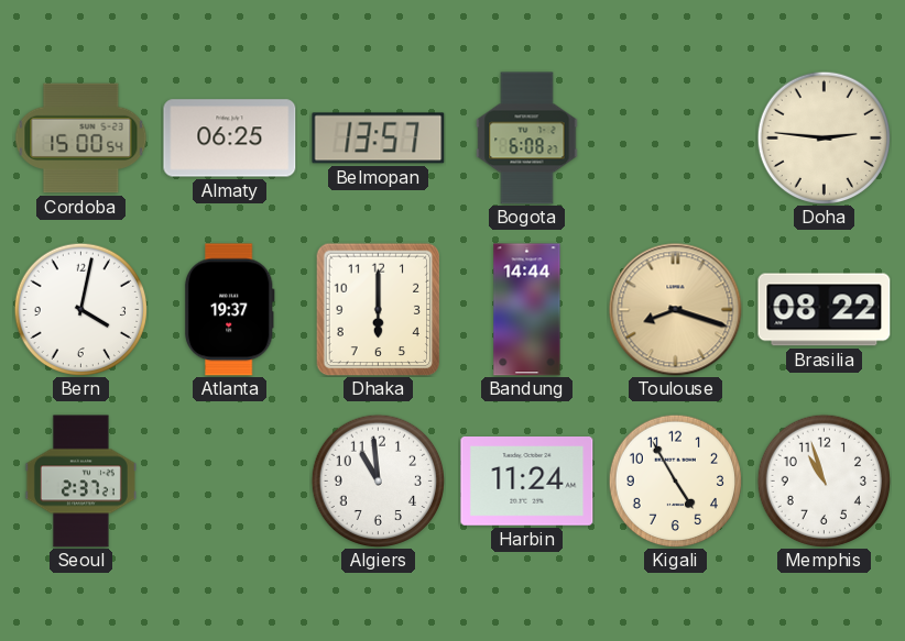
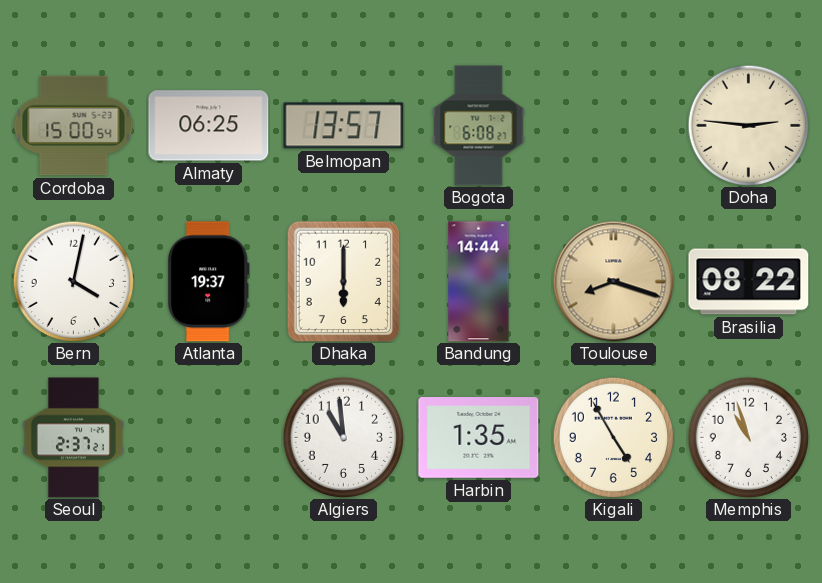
Harbin: 11:24 -> 1:35
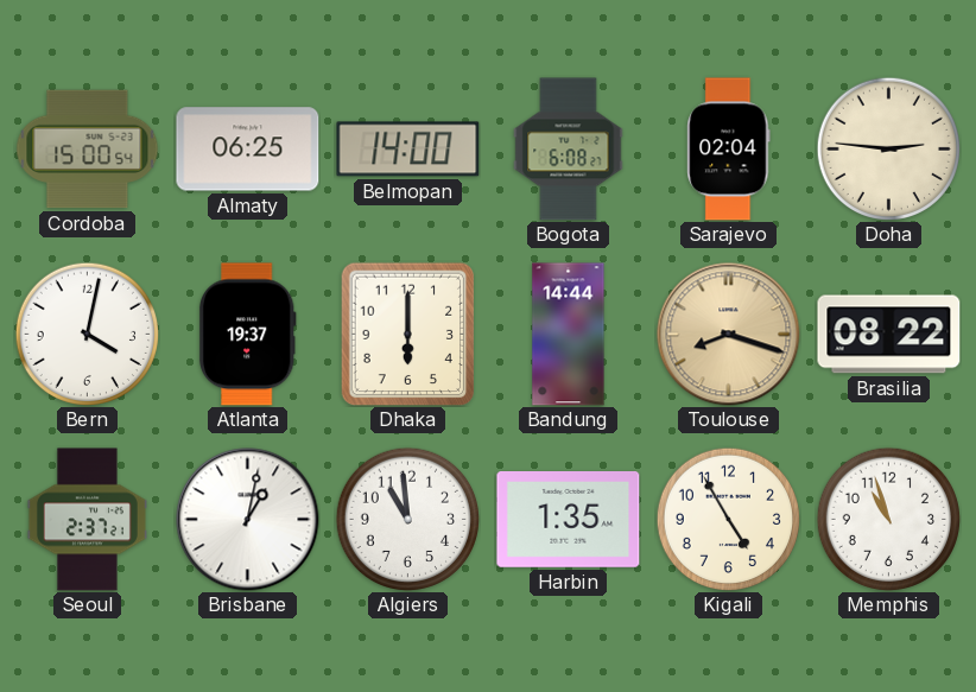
Belmopan: 13:57 -> 14:00
Sarajevo: none -> 02:04
Brisbane: none -> 1:02
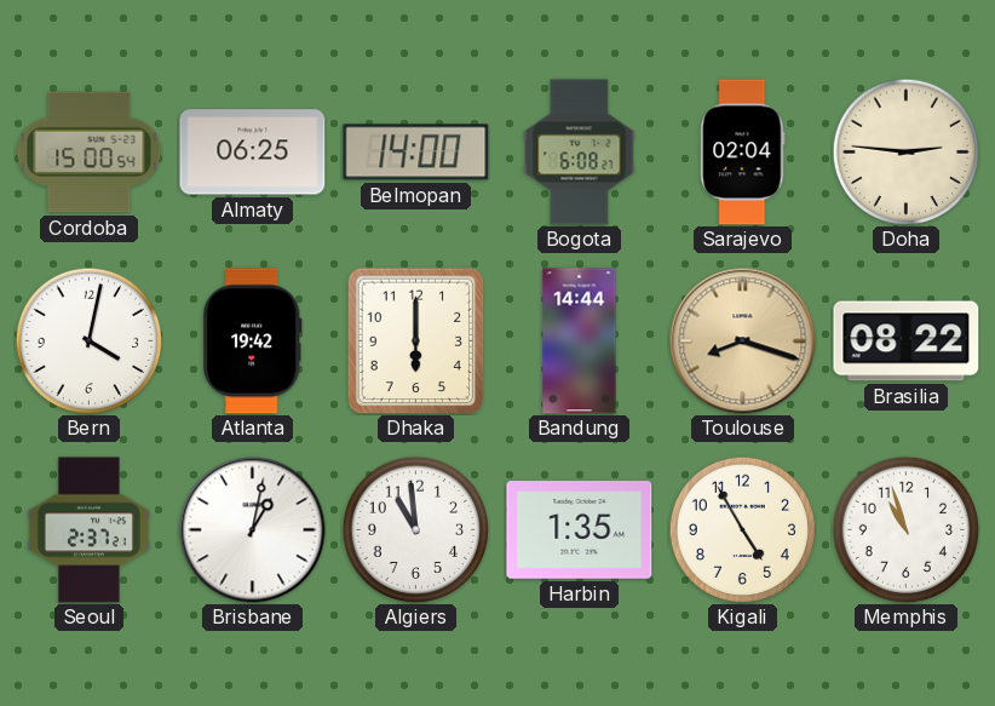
Atlanta: 19:37 -> 19:42
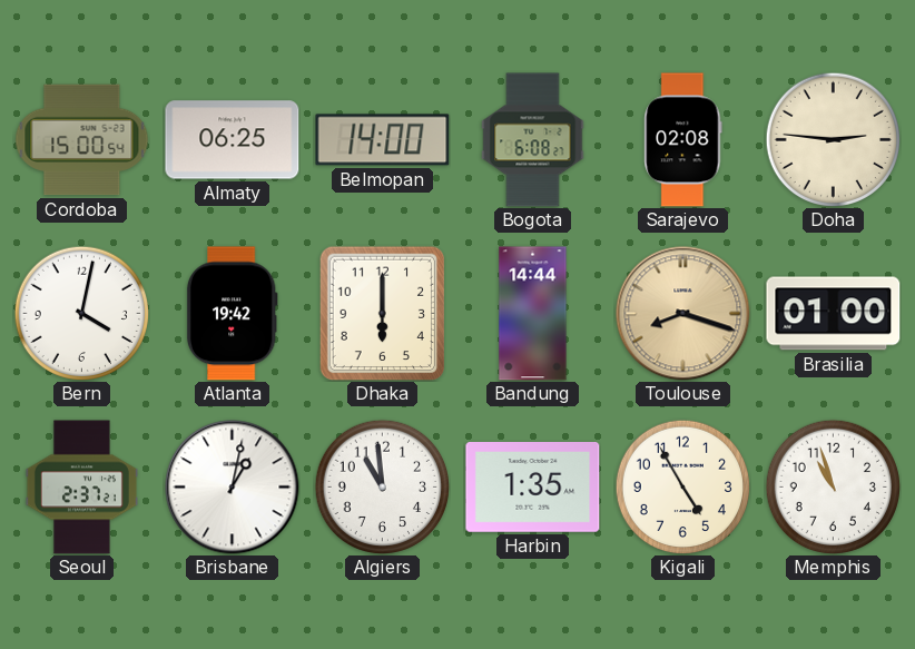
Sarajevo: 02:04 -> 02:08
Brasilia: 08:22 -> 01:00
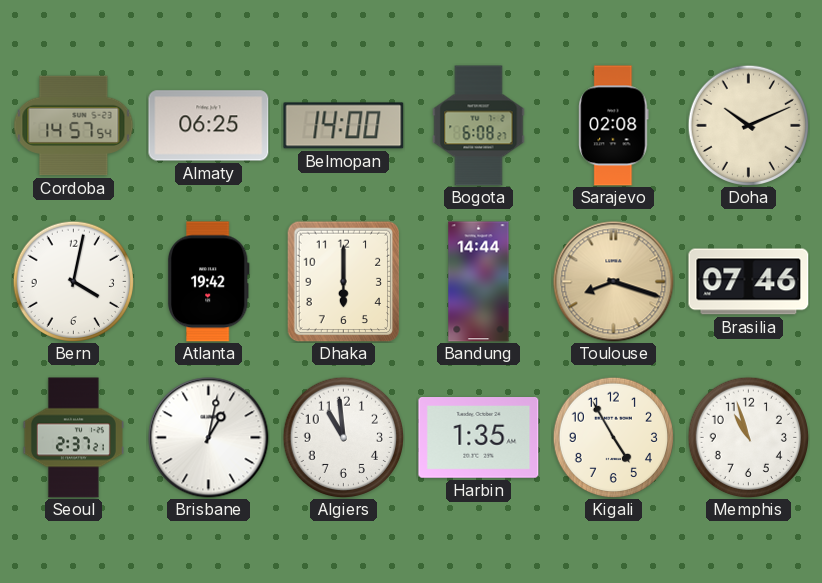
Cordoba: 15:00 -> 14:57
Doha: 2:46 -> 10:11
Brasilia: 01:00 -> 07:46
